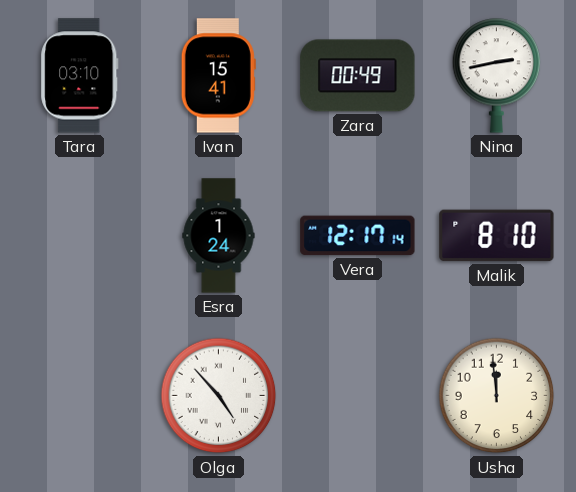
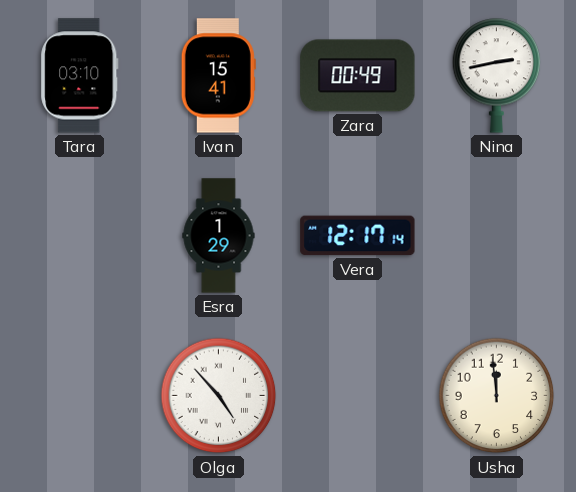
Esra: 1:24 -> 1:29
Malik: 8:10 -> none
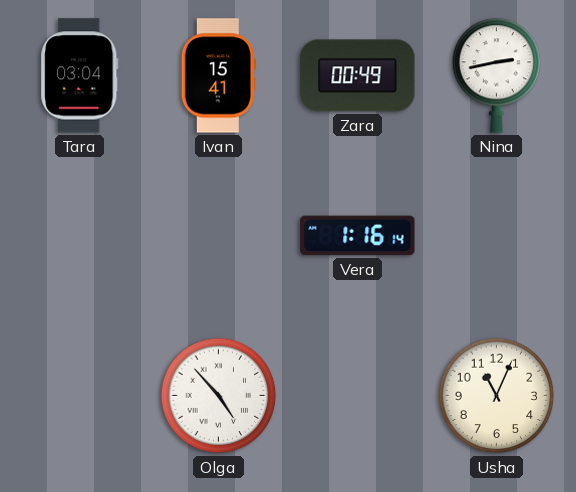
Tara: 03:10 -> 03:04
Esra: 1:29 -> none
Vera: 12:17 -> 1:16
Usha: 11:59 -> 11:04
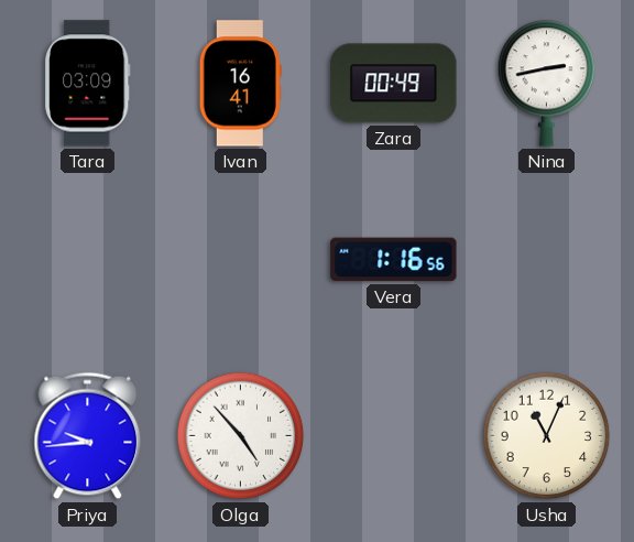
Tara: 03:04 -> 03:09
Ivan: 15:41 -> 16:41
Vera: 1:16:14 -> 1:16:56
Priya: none -> 9:44
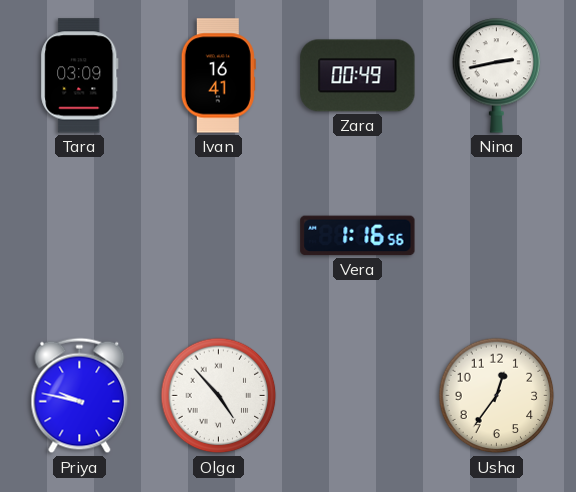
Priya: 9:44 -> 9:47
Usha: 11:04 -> 12:36
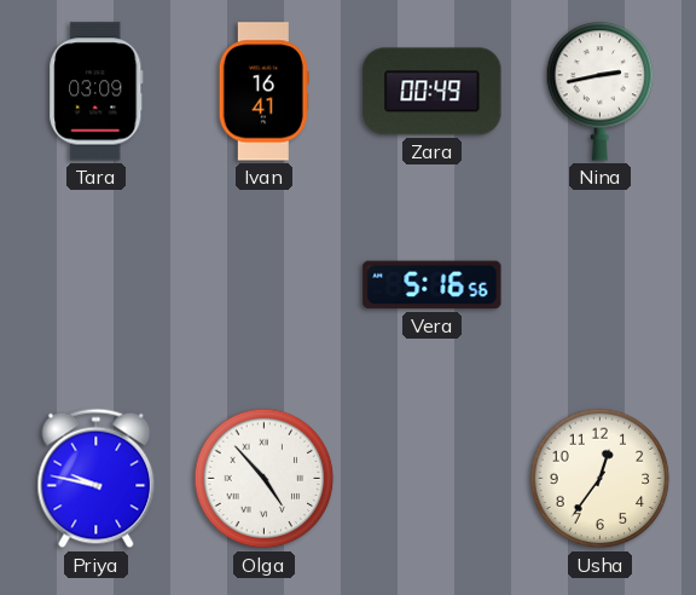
Vera: 1:16 -> 5:16
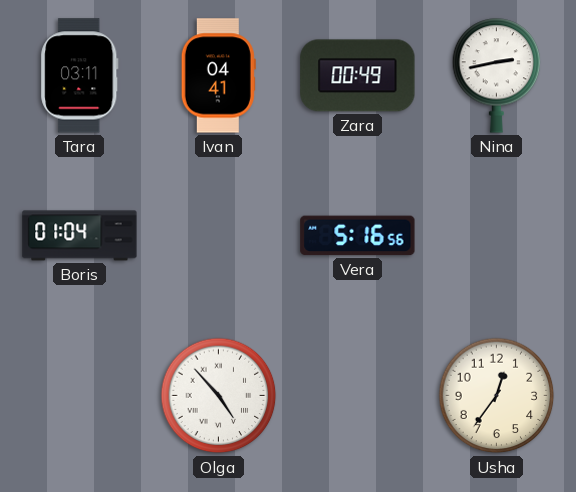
Tara: 03:09 -> 03:11
Ivan: 16:41 -> 04:41
Boris: none -> 01:04
Priya: 9:47 -> none
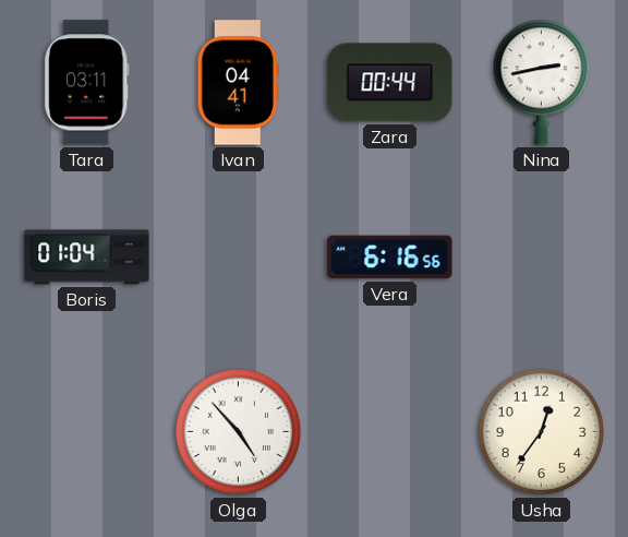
Zara: 00:49 -> 00:44
Vera: 5:16 -> 6:16
